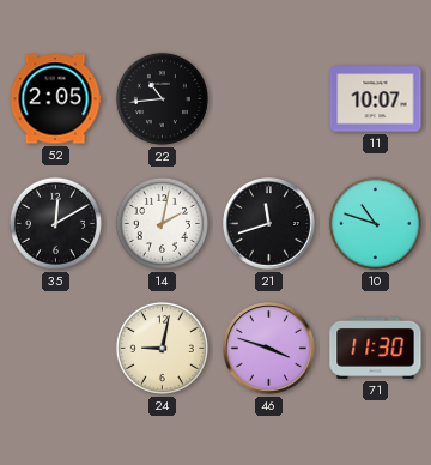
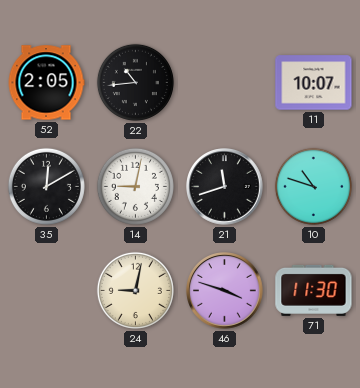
14: 2:02 -> 9:02
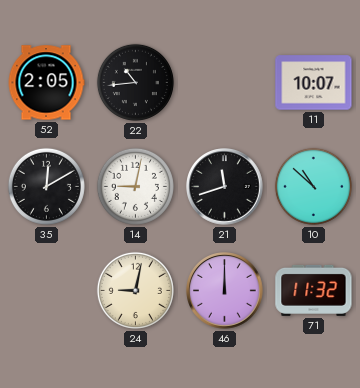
10: 10:48 -> 10:52
46: 3:48 -> 12:00
71: 11:30 -> 11:32
